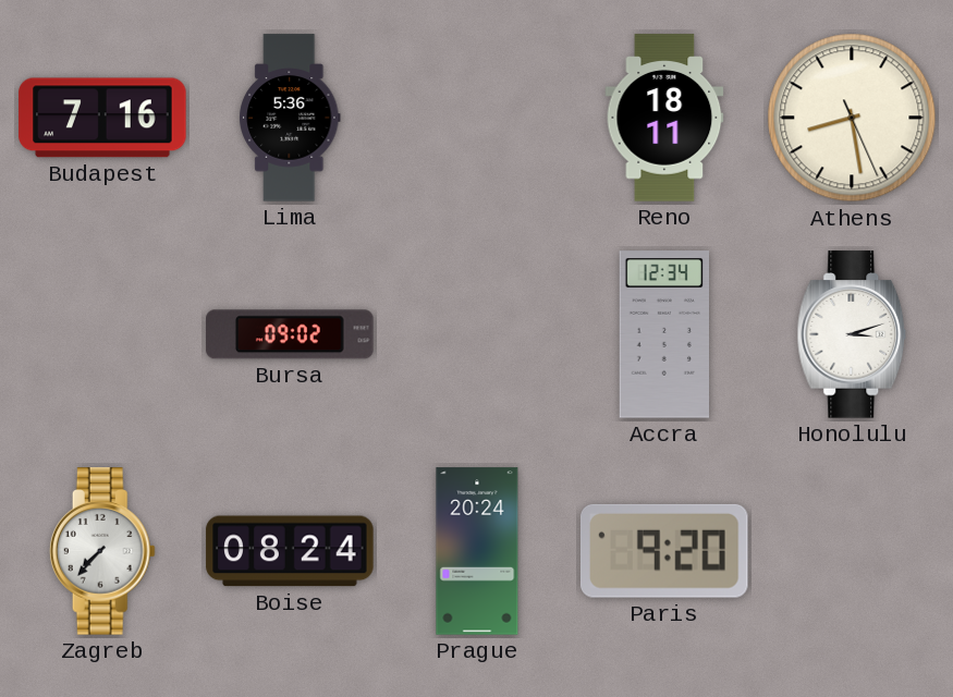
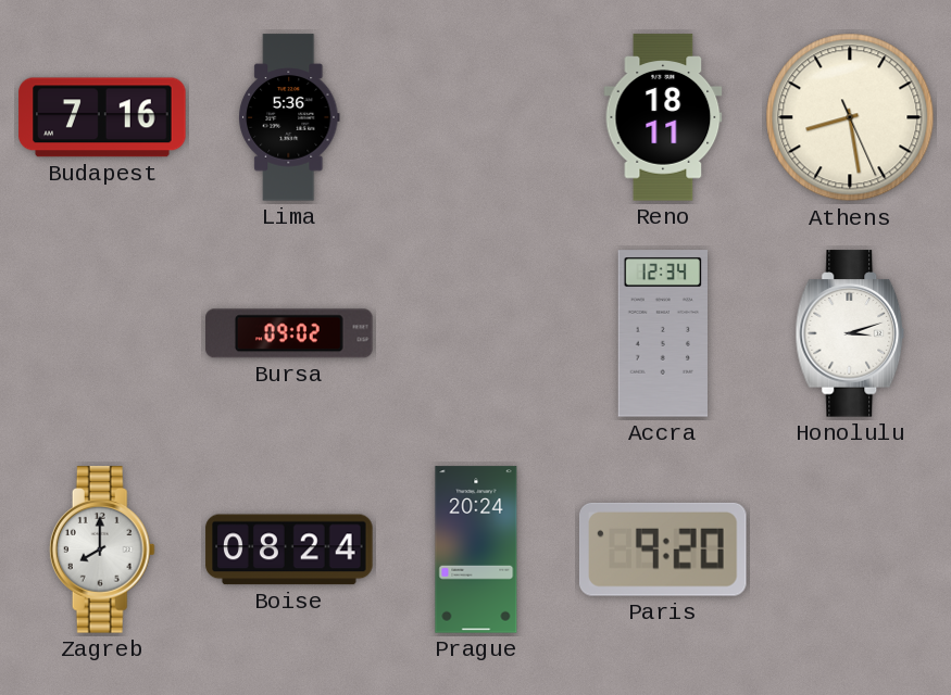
Zagreb: 7:37 -> 8:00
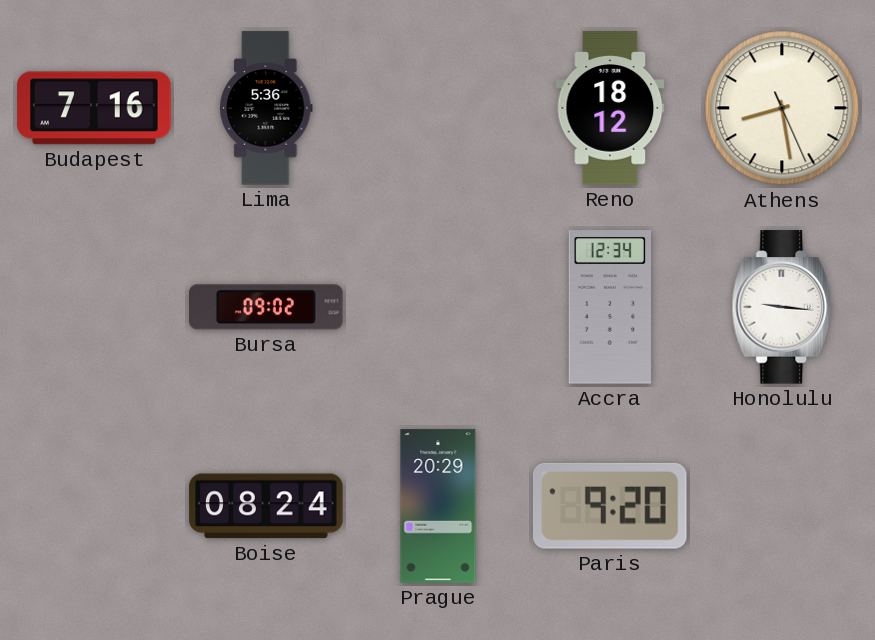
Reno: 18:11 -> 18:12
Honolulu: 3:12 -> 9:16
Zagreb: 8:00 -> none
Prague: 20:24 -> 20:29
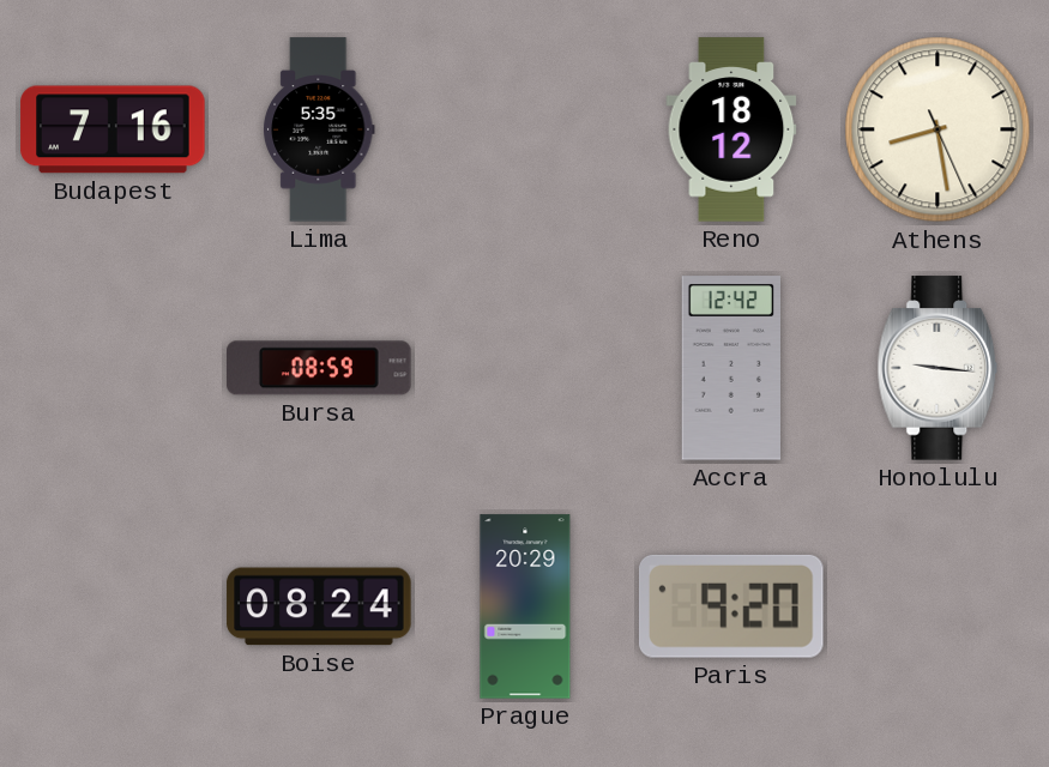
Lima: 5:36 -> 5:35
Bursa: 09:02 -> 08:59
Accra: 12:34 -> 12:42
